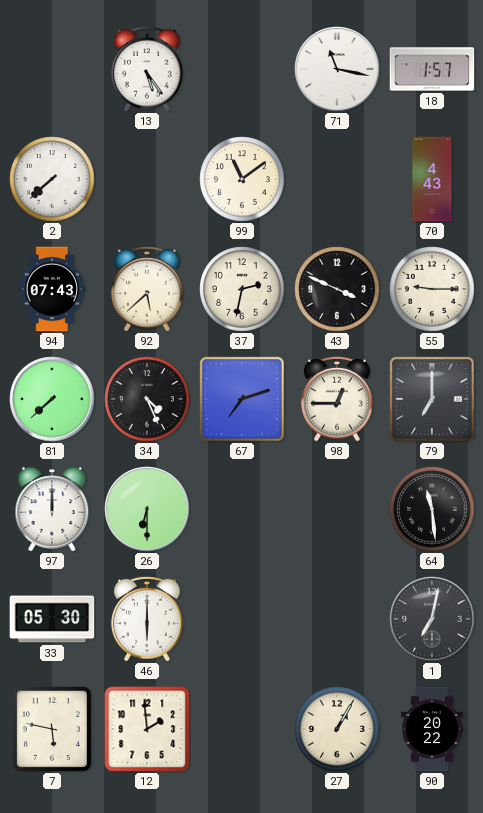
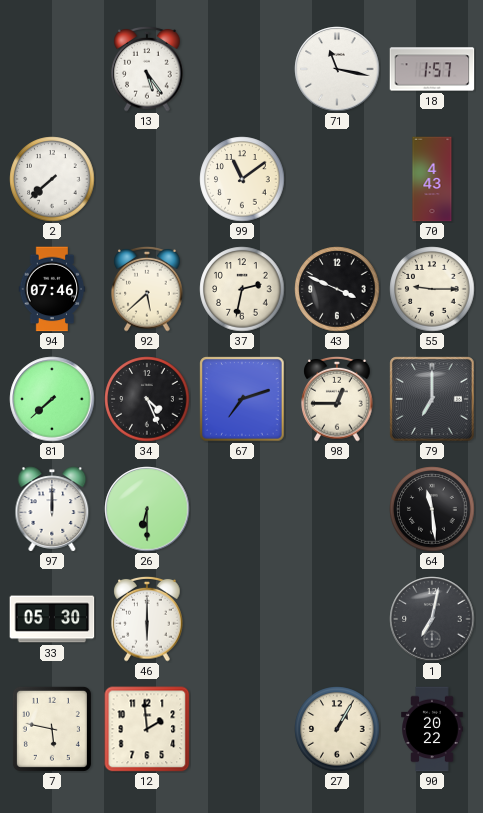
94: 07:43 -> 07:46
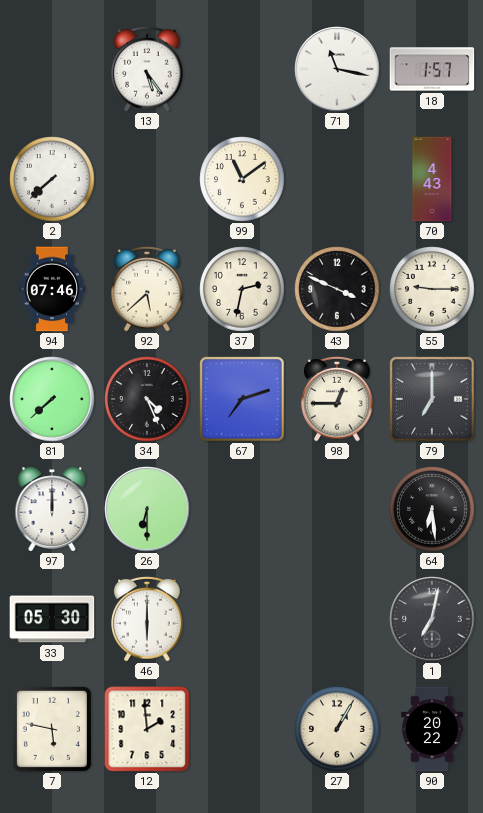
64: 11:29 -> 6:29
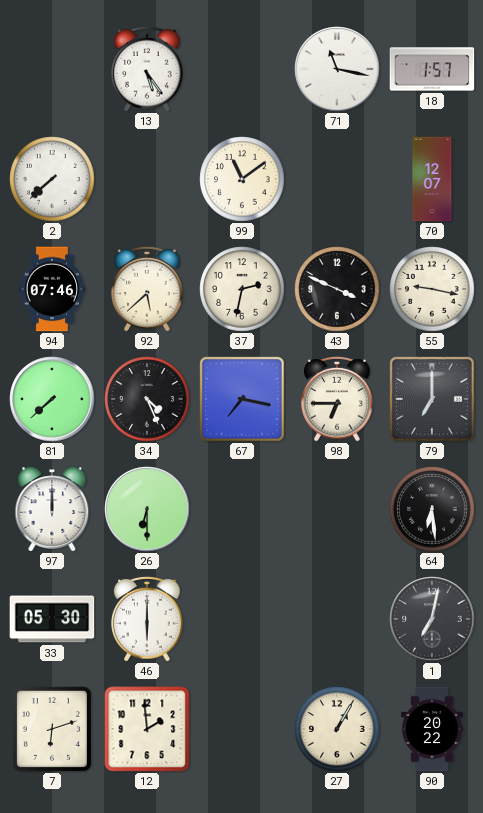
70: 4:43 -> 12:07
55: 9:15 -> 9:17
67: 7:12 -> 7:17
98: 12:45 -> 6:45
7: 5:47 -> 6:12
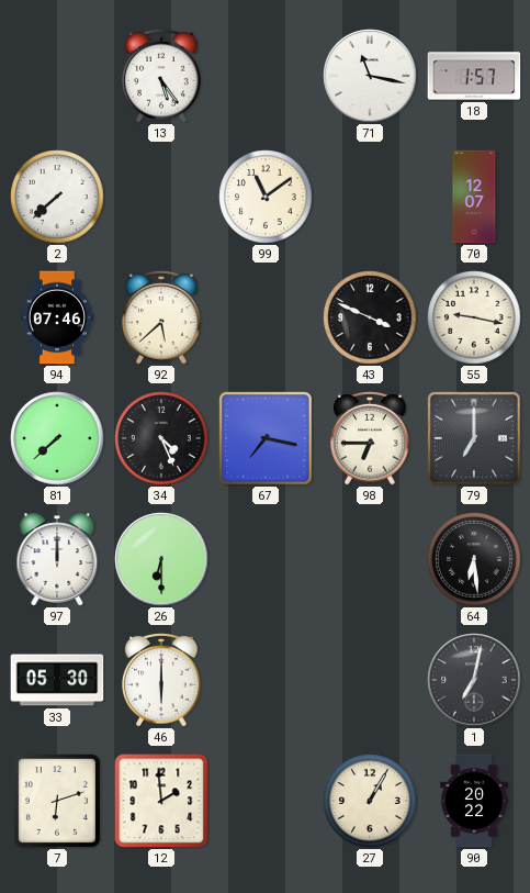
37: 2:32 -> none
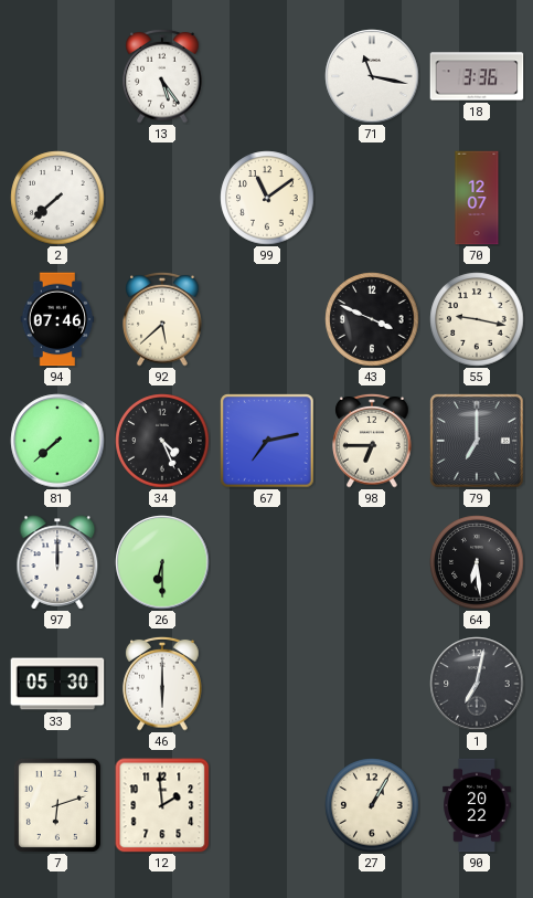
18: 1:57 -> 3:36
67: 7:17 -> 7:13
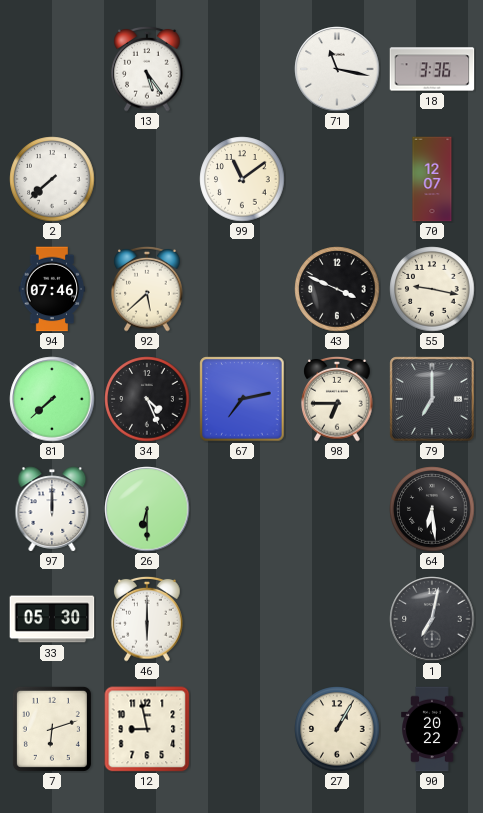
12: 1:59 -> 8:58
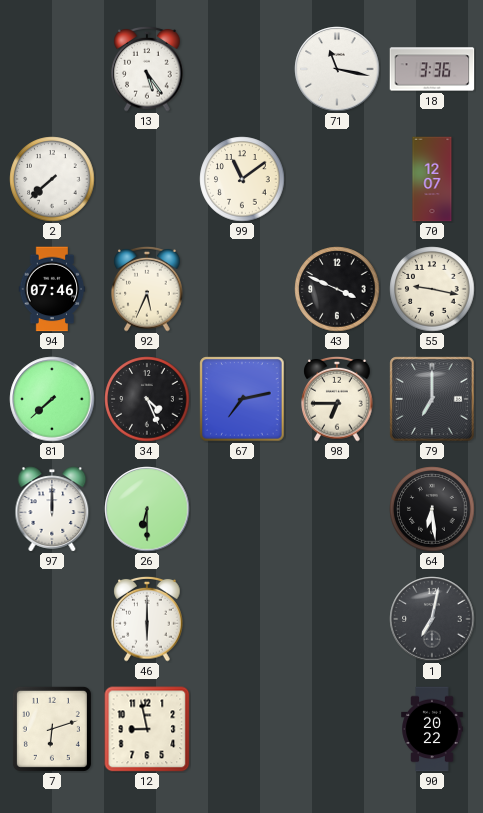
92: 5:38 -> 5:34
33: 05:30 -> none
27: 1:05 -> none
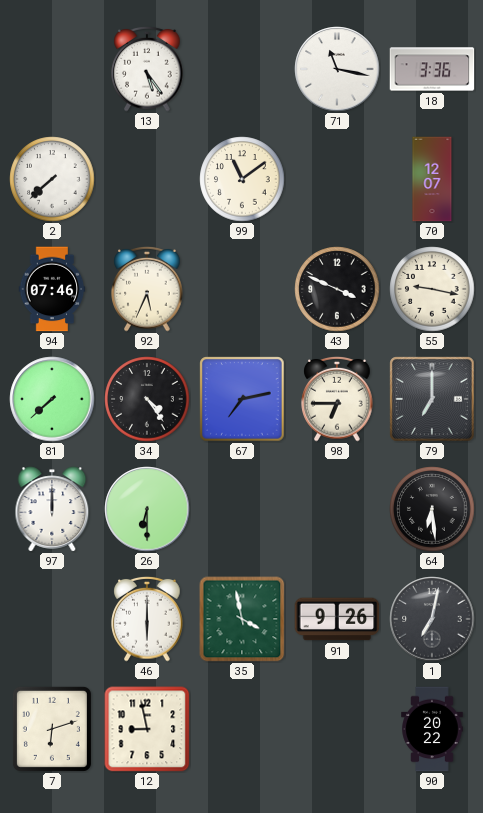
34: 4:26 -> 4:24
35: none -> 3:58
91: none -> 9:26
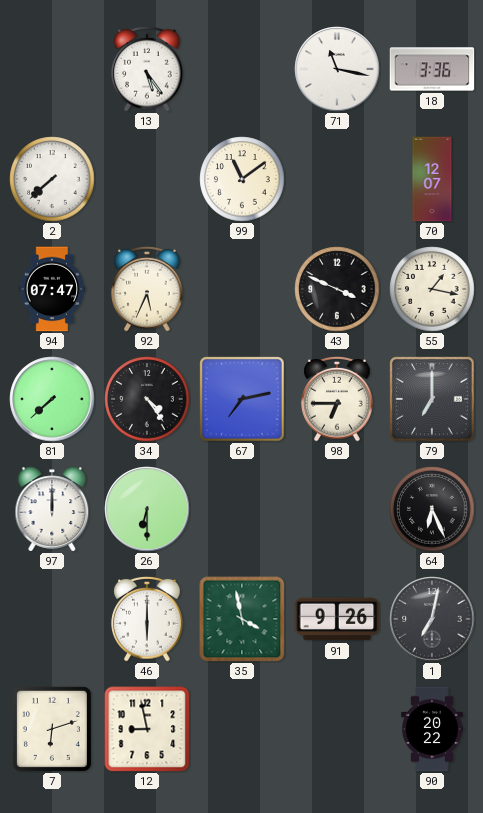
94: 07:46 -> 07:47
55: 9:17 -> 1:17
64: 6:29 -> 6:26
